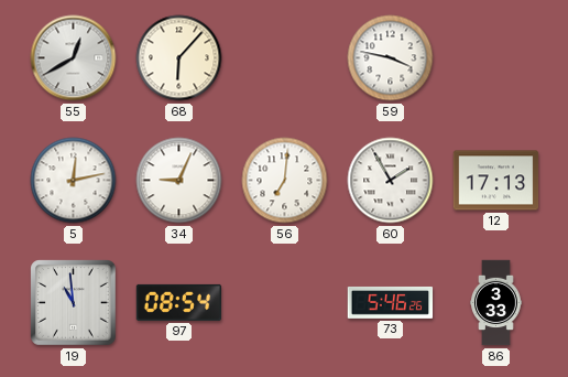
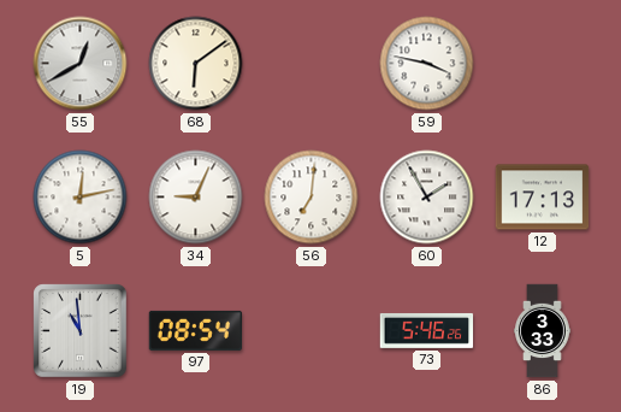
68: 6:07 -> 6:09
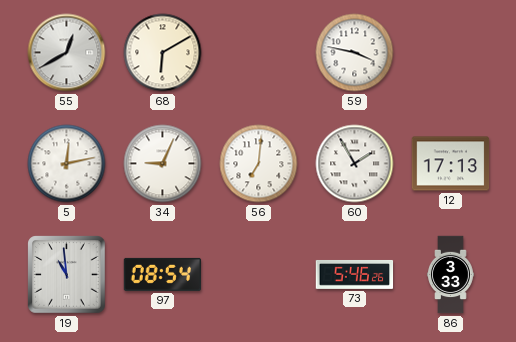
68: 6:09 -> 6:10
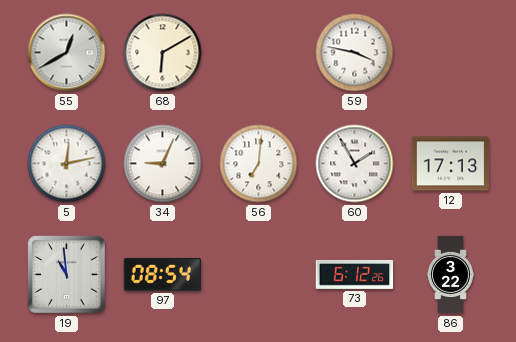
73: 5:46 -> 6:12
86: 3:33 -> 3:22
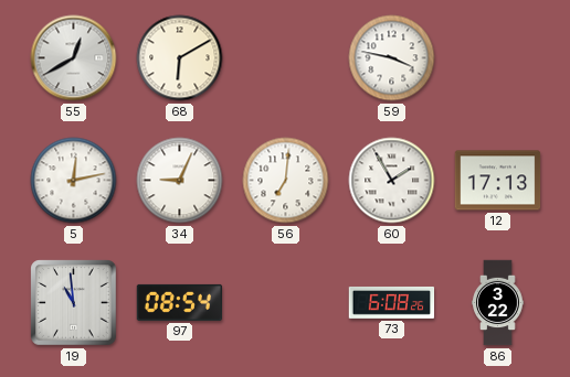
73: 6:12 -> 6:08
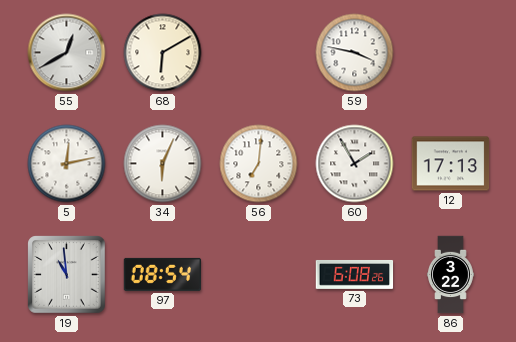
34: 9:04 -> 6:04
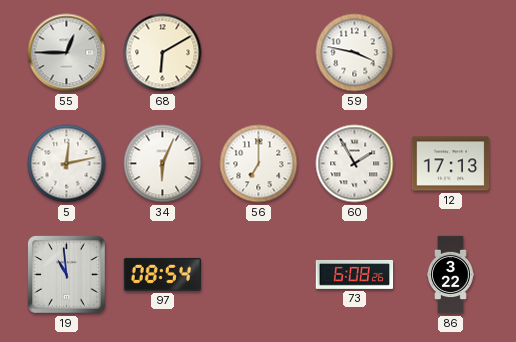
55: 12:40 -> 12:45
56: 7:01 -> 7:00
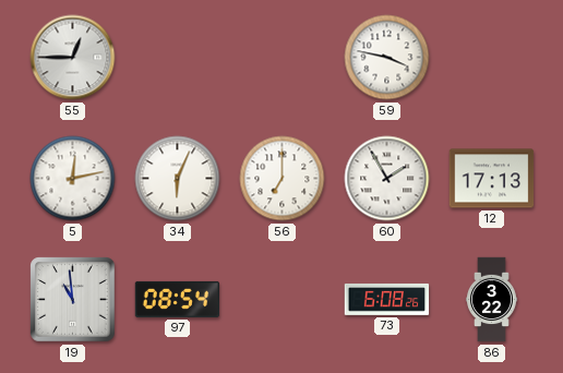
68: 6:10 -> none
